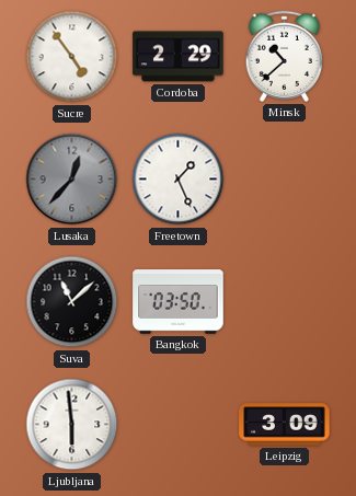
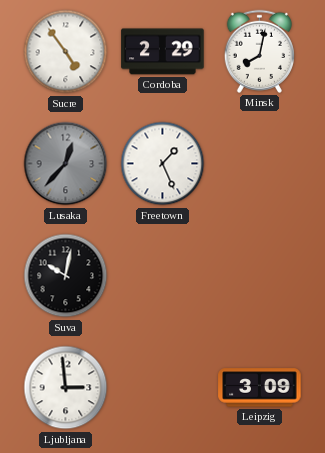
Minsk: 10:38 -> 8:02
Suva: 11:08 -> 10:02
Bangkok: 03:50 -> none
Ljubljana: 5:59 -> 2:59
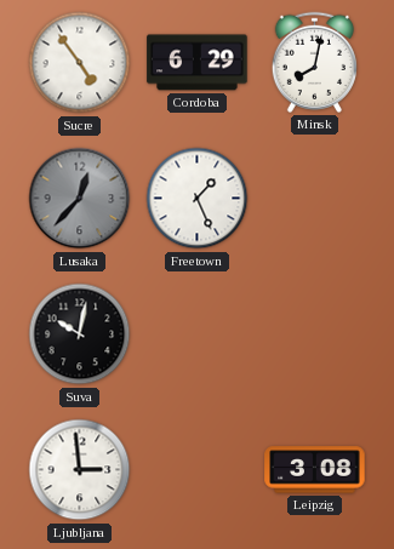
Cordoba: 2:29 -> 6:29
Leipzig: 3:09 -> 3:08
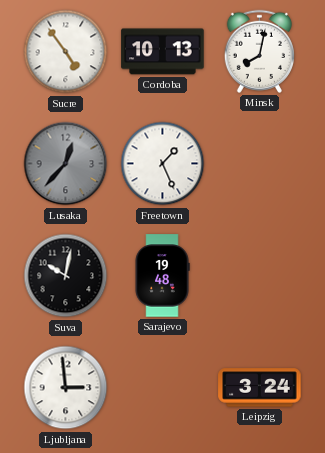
Cordoba: 6:29 -> 10:13
Sarajevo: none -> 19:48
Leipzig: 3:08 -> 3:24
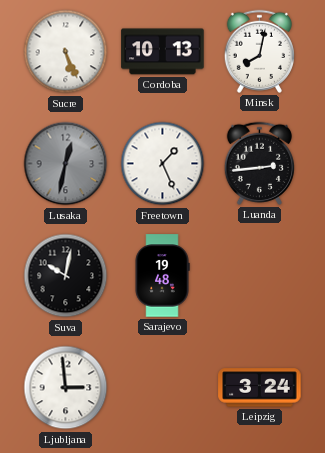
Sucre: 4:54 -> 5:26
Lusaka: 12:37 -> 12:32
Luanda: none -> 2:44
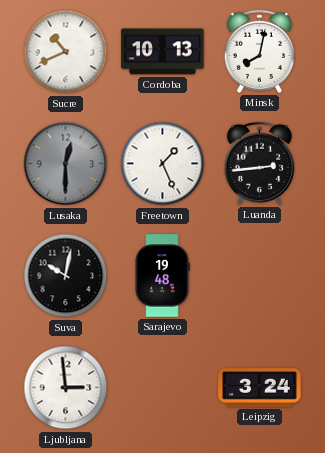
Sucre: 5:26 -> 10:41
Lusaka: 12:32 -> 12:30
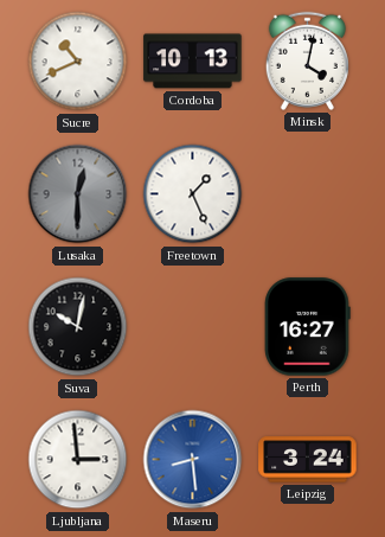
Minsk: 8:02 -> 4:02
Luanda: 2:44 -> none
Sarajevo: 19:48 -> none
Perth: none -> 16:27
Maseru: none -> 8:29
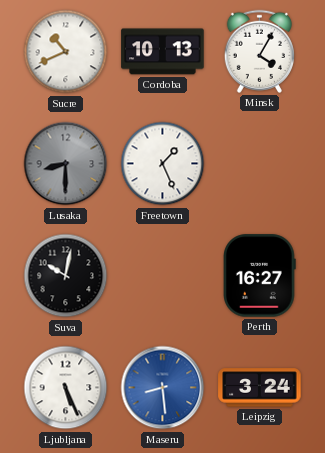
Minsk: 4:02 -> 4:05
Lusaka: 12:30 -> 8:30
Ljubljana: 2:59 -> 5:26
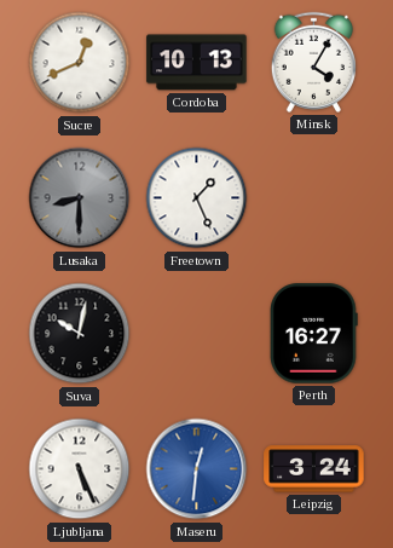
Sucre: 10:41 -> 12:41
Maseru: 8:29 -> 12:31
